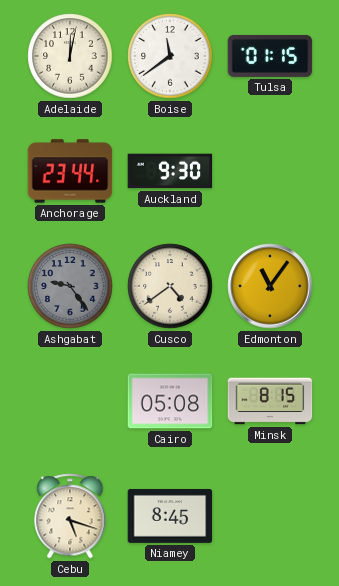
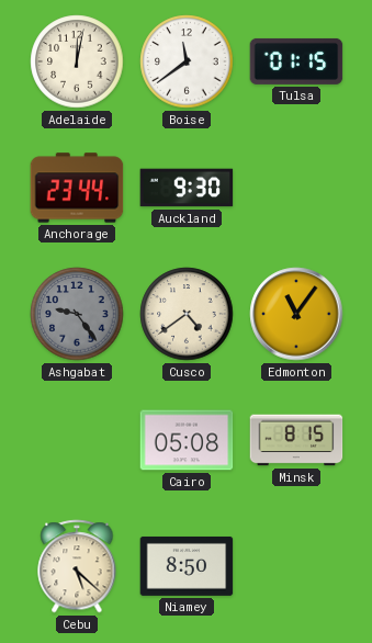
Cebu: 5:18 -> 5:22
Niamey: 8:45 -> 8:50
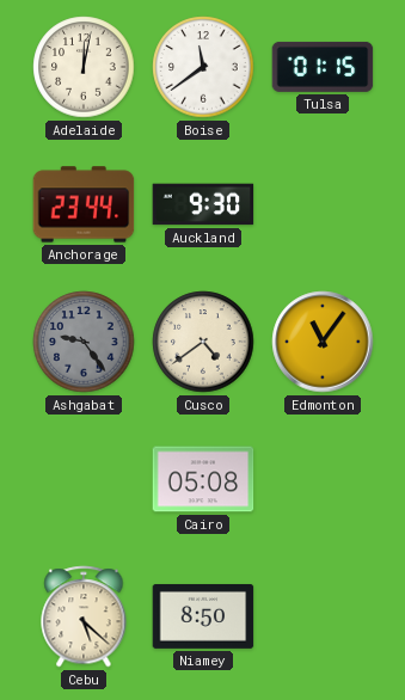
Minsk: 8:15 -> none
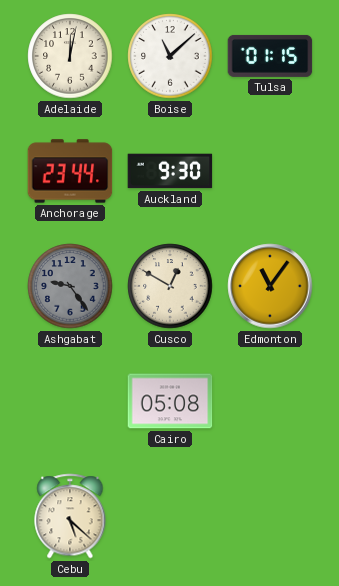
Boise: 11:39 -> 11:08
Cusco: 4:39 -> 12:50
Niamey: 8:50 -> none
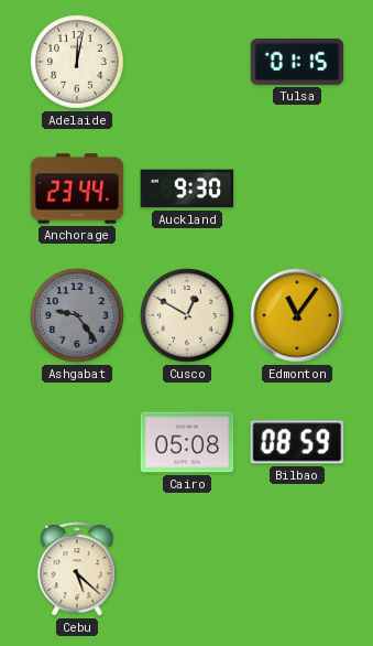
Boise: 11:08 -> none
Bilbao: none -> 08:59
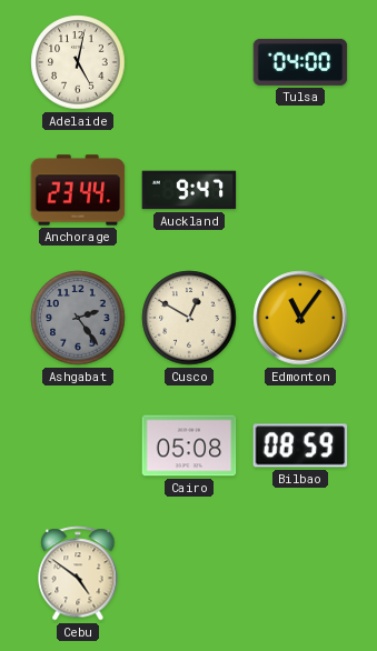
Adelaide: 12:02 -> 5:02
Tulsa: 01:15 -> 04:00
Auckland: 9:30 -> 9:47
Ashgabat: 9:24 -> 2:24
Cebu: 5:22 -> 4:51
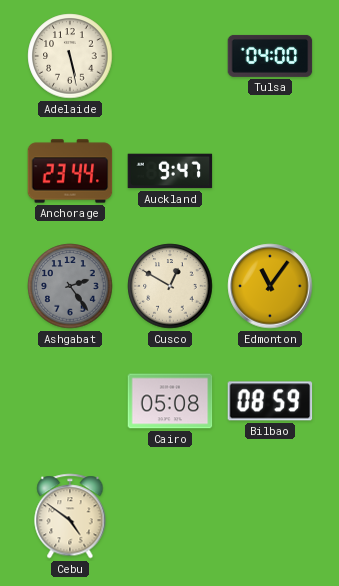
Adelaide: 5:02 -> 5:28
